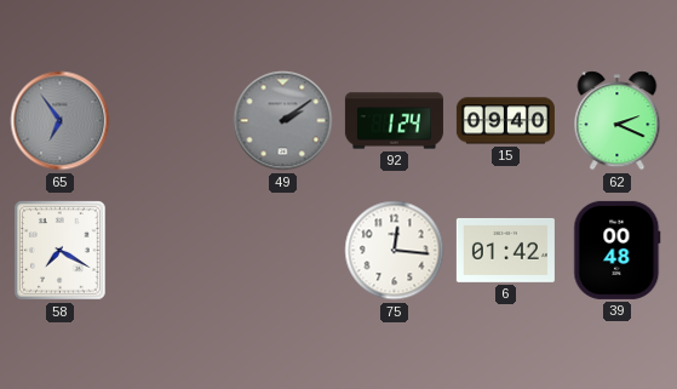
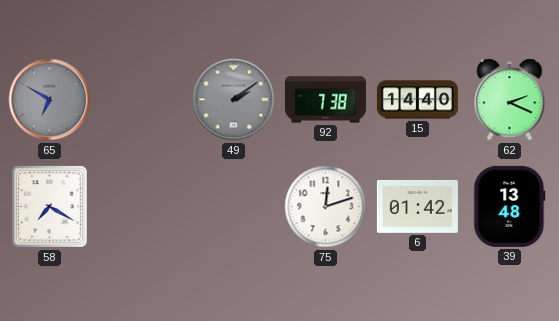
65: 6:54 -> 6:50
92: 1:24 -> 7:38
15: 09:40 -> 14:40
75: 12:16 -> 12:12
39: 00:48 -> 13:48
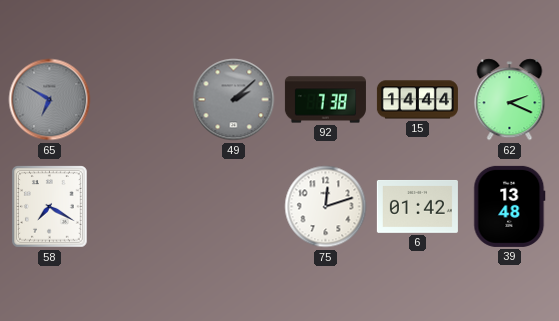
49: 2:09 -> 2:08
15: 14:40 -> 14:44
